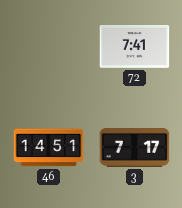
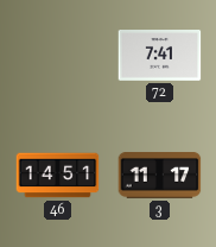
3: 7:17 -> 11:17
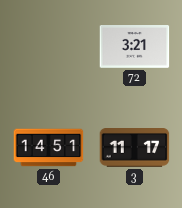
72: 7:41 -> 3:21
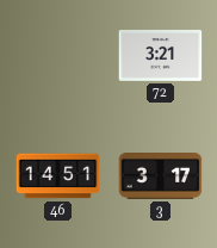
3: 11:17 -> 3:17
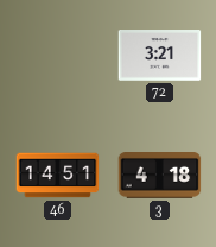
3: 3:17 -> 4:18
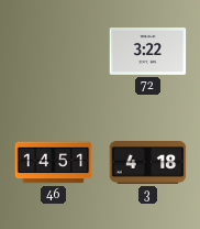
72: 3:21 -> 3:22
